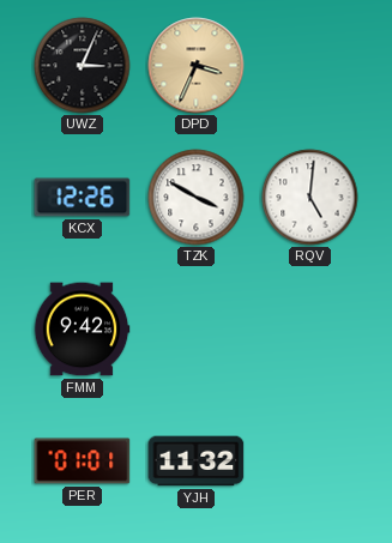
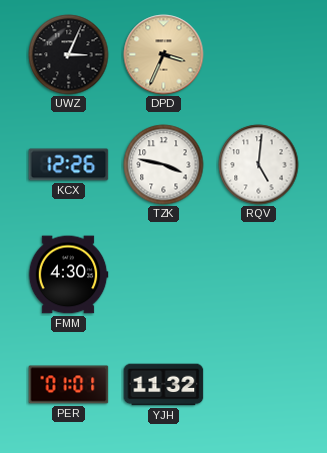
TZK: 3:50 -> 3:47
FMM: 9:42 -> 4:30
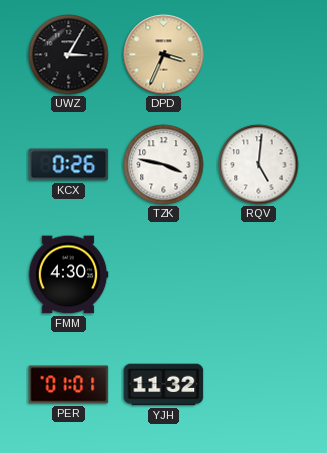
UWZ: 3:04 -> 3:05
KCX: 12:26 -> 0:26
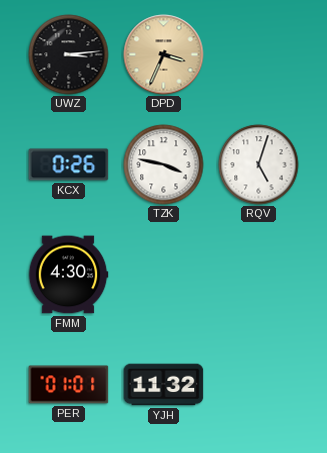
UWZ: 3:05 -> 3:14
RQV: 5:01 -> 5:03
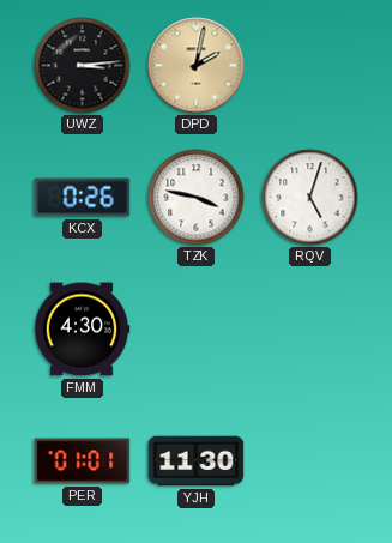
DPD: 3:34 -> 2:02
YJH: 11:32 -> 11:30
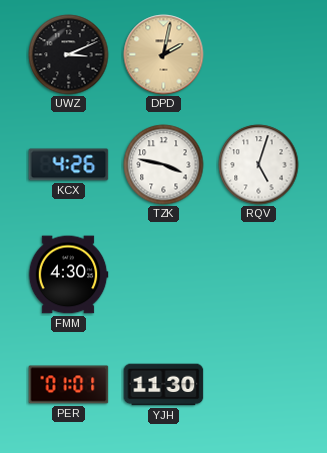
UWZ: 3:14 -> 3:11
KCX: 0:26 -> 4:26
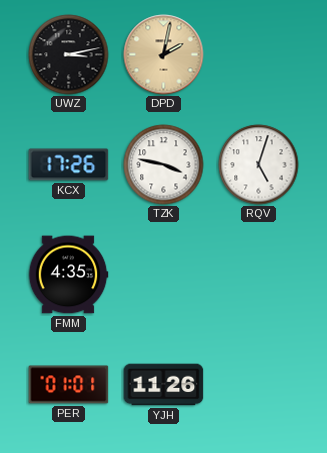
UWZ: 3:11 -> 3:13
KCX: 4:26 -> 17:26
FMM: 4:30 -> 4:35
YJH: 11:30 -> 11:26
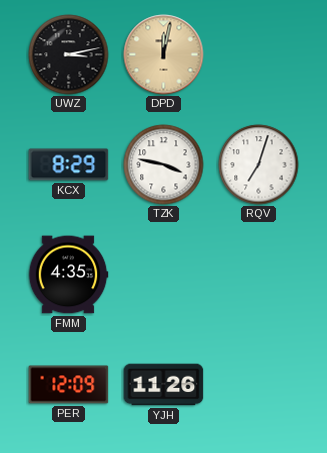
DPD: 2:02 -> 12:02
KCX: 17:26 -> 8:29
RQV: 5:03 -> 7:03
PER: 01:01 -> 12:09
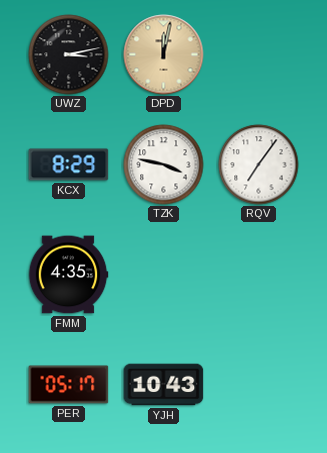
RQV: 7:03 -> 7:06
PER: 12:09 -> 05:17
YJH: 11:26 -> 10:43
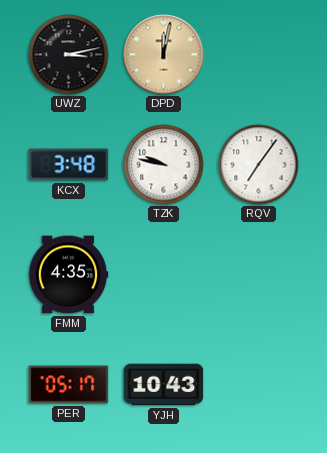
KCX: 8:29 -> 3:48
TZK: 3:47 -> 9:47
